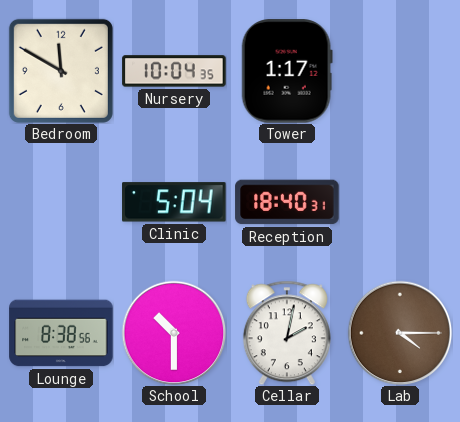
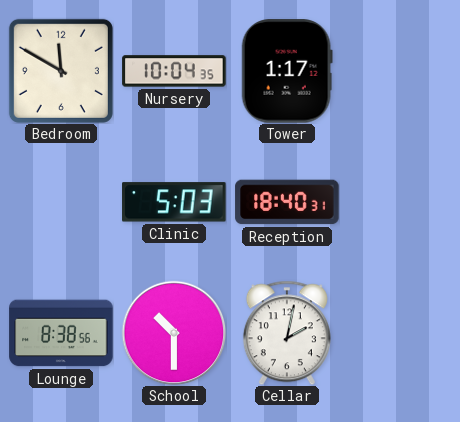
Clinic: 5:04 -> 5:03
Lab: 4:15 -> none
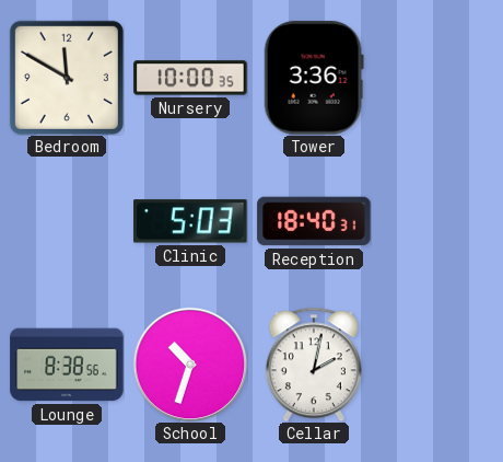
Nursery: 10:04 -> 10:00
Tower: 1:17 -> 3:36
School: 10:30 -> 10:33
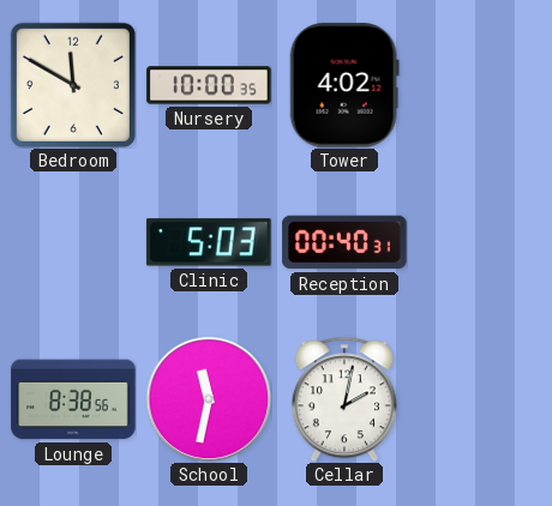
Tower: 3:36 -> 4:02
Reception: 18:40 -> 00:40
School: 10:33 -> 11:32
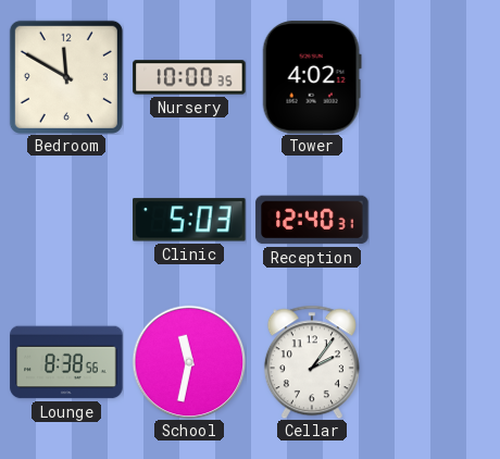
Reception: 00:40 -> 12:40
Cellar: 2:02 -> 2:06
